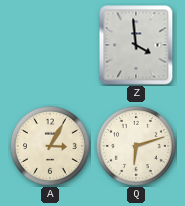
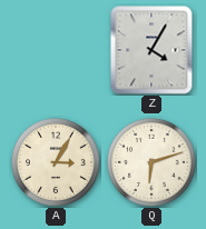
Z: 3:59 -> 4:05
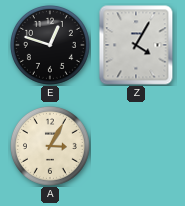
E: none -> 12:48
Q: 6:12 -> none
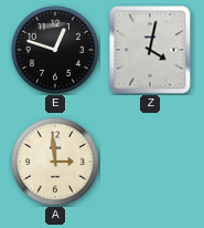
Z: 4:05 -> 4:02
A: 3:05 -> 2:59
